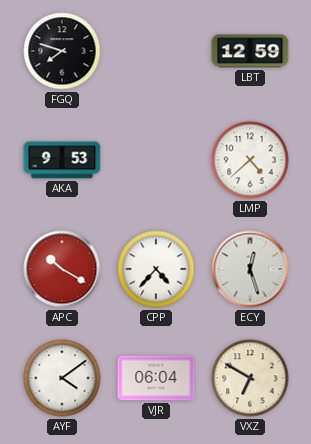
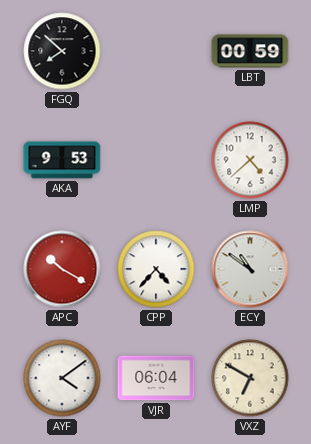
FGQ: 7:48 -> 7:52
LBT: 12:59 -> 00:59
ECY: 12:27 -> 10:51
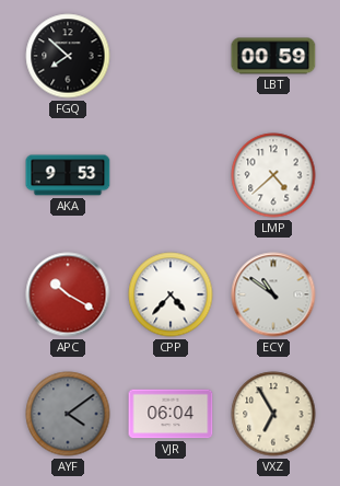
AYF dial: white -> grey
VXZ: 6:50 -> 6:55
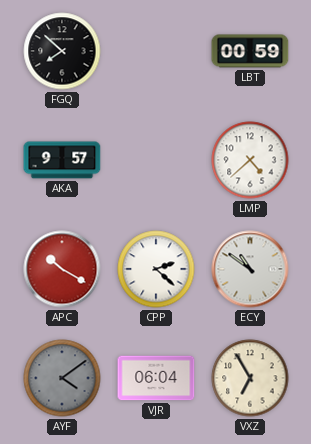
AKA: 9:53 -> 9:57
CPP: 4:37 -> 2:22
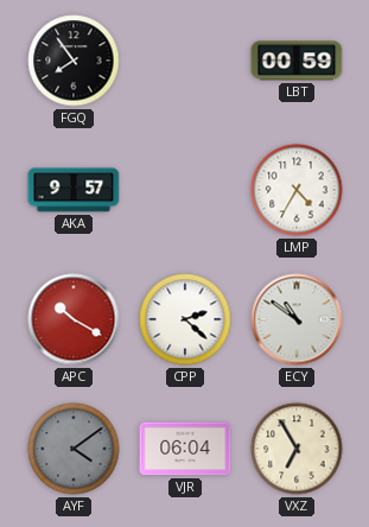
FGQ: 7:52 -> 7:54
LMP: 4:38 -> 4:35
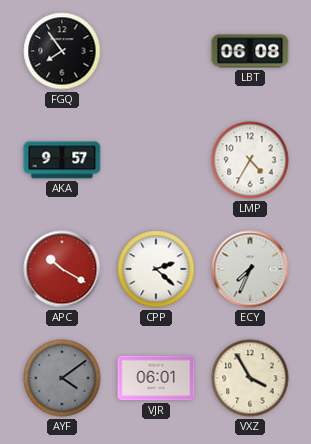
LBT: 00:59 -> 06:08
ECY: 10:51 -> 7:34
VJR: 06:04 -> 06:01
VXZ: 6:55 -> 3:55
